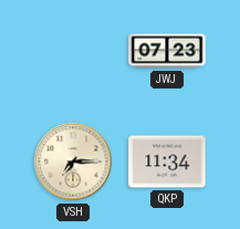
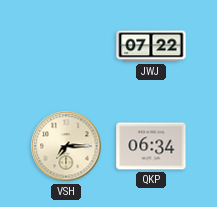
JWJ: 07:23 -> 07:22
QKP: 11:34 -> 06:34
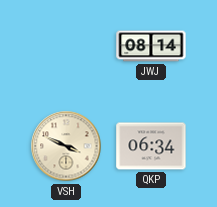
JWJ: 07:22 -> 08:14
VSH: 7:15 -> 3:49
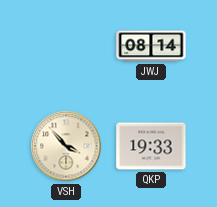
VSH: 3:49 -> 3:53
QKP: 06:34 -> 19:33
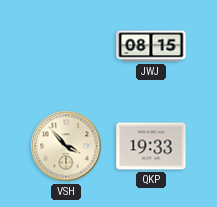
JWJ: 08:14 -> 08:15
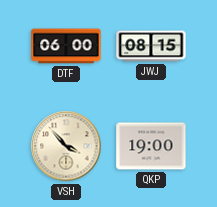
DTF: none -> 06:00
QKP: 19:33 -> 19:00
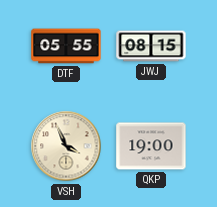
DTF: 06:00 -> 05:55
VSH: 3:53 -> 3:56
